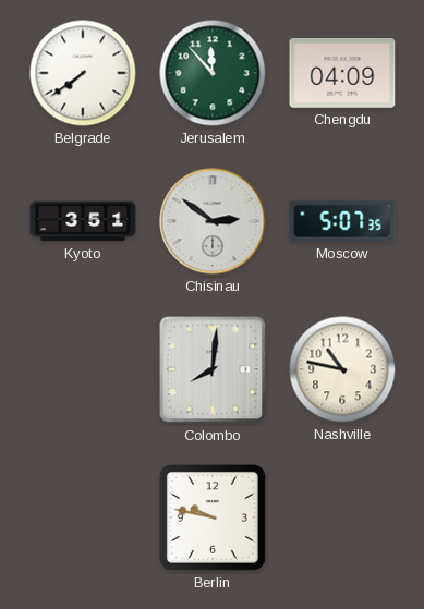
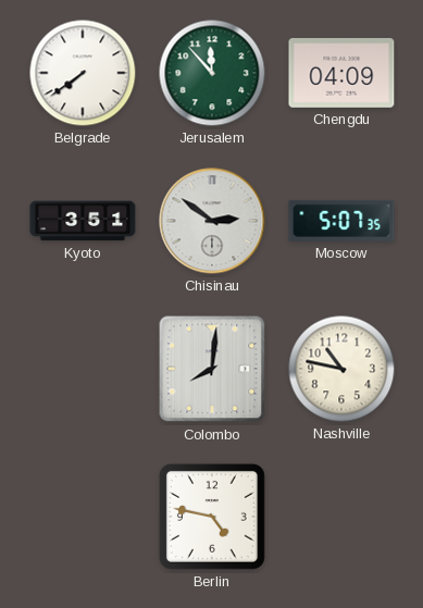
Berlin: 9:47 -> 4:47
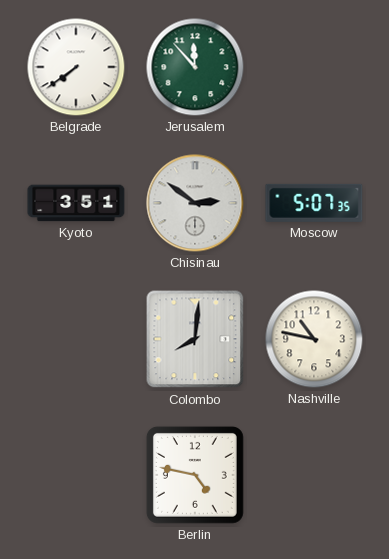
Chengdu: 04:09 -> none
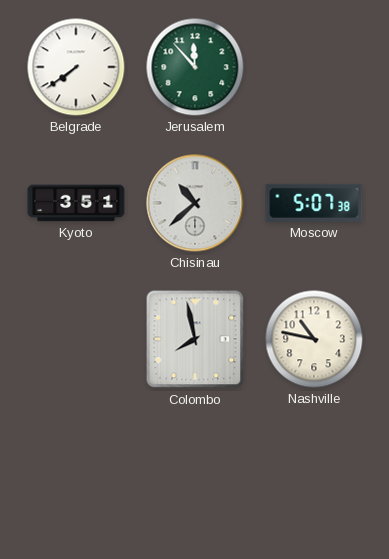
Chisinau: 2:51 -> 10:38
Moscow: 5:07:35 -> 5:07:38
Colombo: 8:01 -> 7:58
Berlin: 4:47 -> none
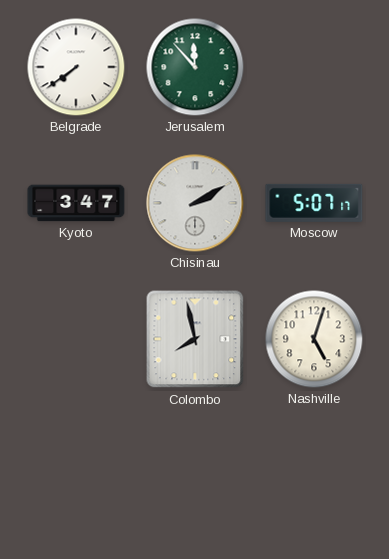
Kyoto: 3:51 -> 3:47
Chisinau: 10:38 -> 2:10
Moscow: 5:07:38 -> 5:07:17
Nashville: 10:47 -> 5:03
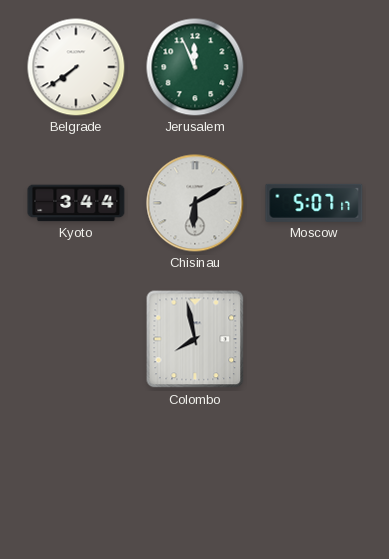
Jerusalem: 11:53 -> 11:56
Kyoto: 3:47 -> 3:44
Chisinau: 2:10 -> 6:10
Nashville: 5:03 -> none
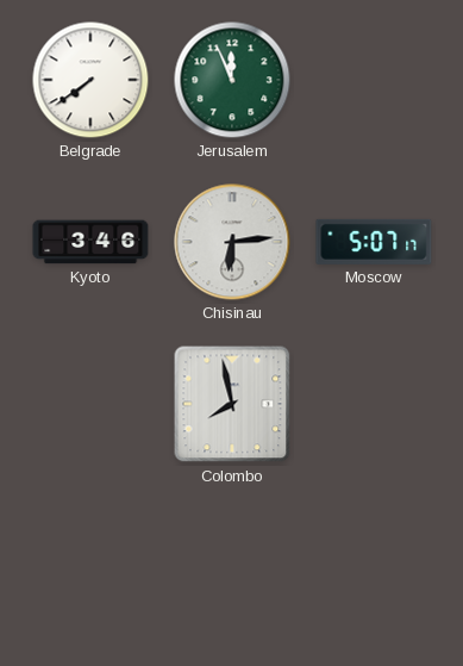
Kyoto: 3:44 -> 3:46
Chisinau: 6:10 -> 6:14
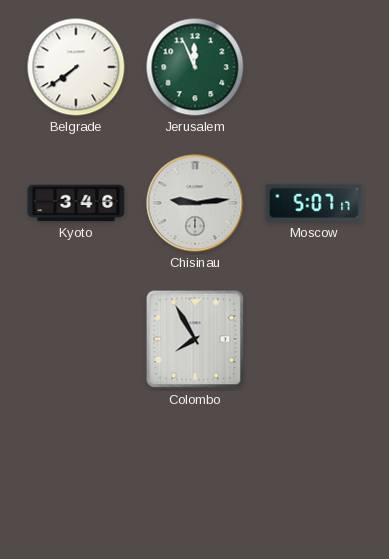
Chisinau: 6:14 -> 9:14
Colombo: 7:58 -> 7:55
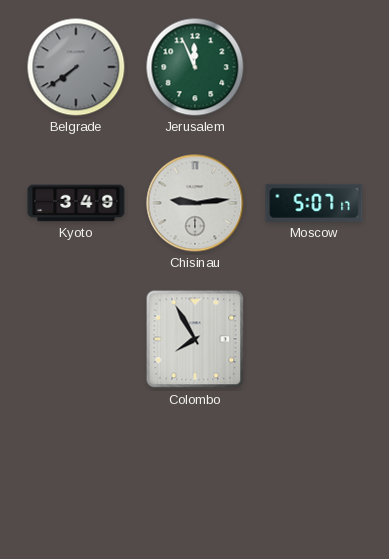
Belgrade dial: white -> grey
Kyoto: 3:46 -> 3:49
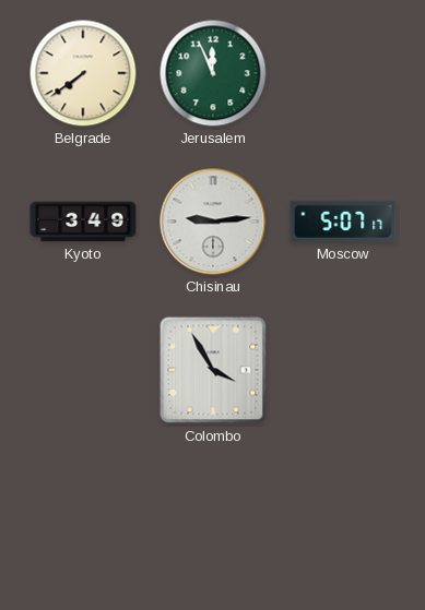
Belgrade dial: grey -> cream
Colombo: 7:55 -> 3:55
